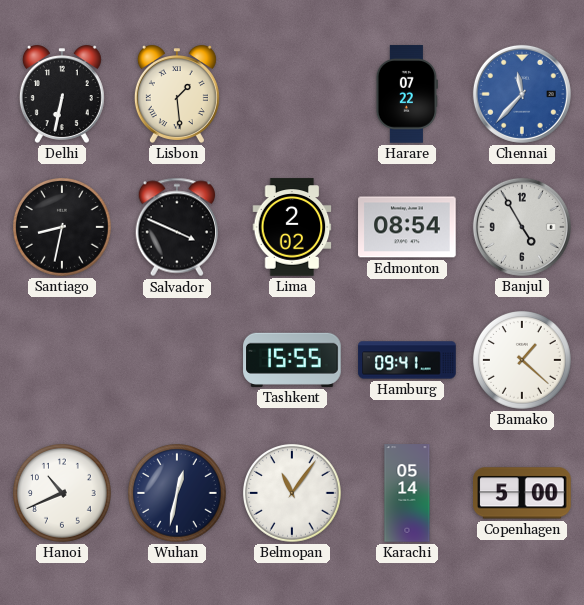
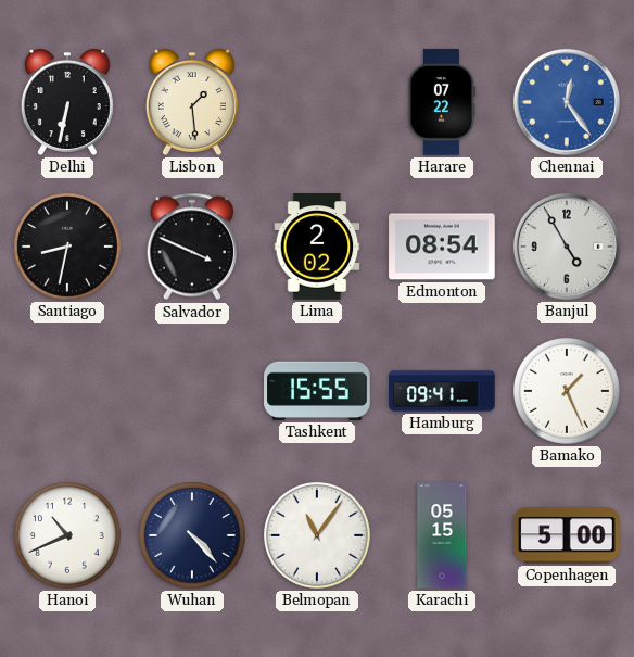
Chennai: 11:37 -> 12:24
Bamako: 1:22 -> 1:26
Wuhan: 12:32 -> 4:23
Karachi: 05:14 -> 05:15
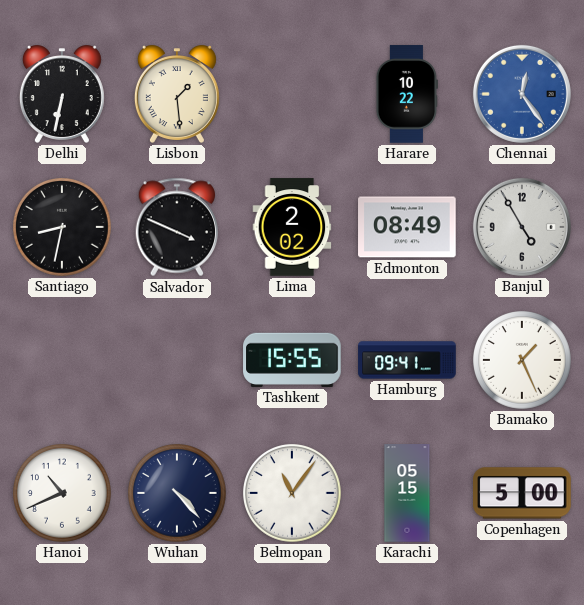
Harare: 07:22 -> 10:22
Edmonton: 08:54 -> 08:49
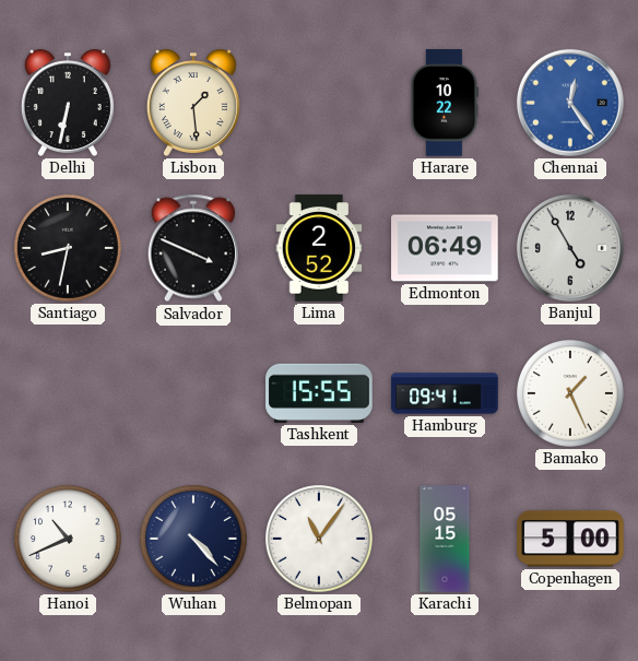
Lima: 2:02 -> 2:52
Edmonton: 08:49 -> 06:49
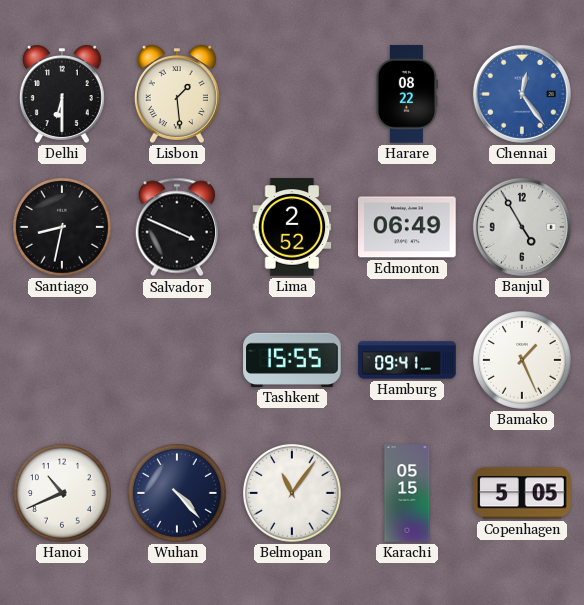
Delhi: 6:32 -> 6:30
Harare: 10:22 -> 08:22
Copenhagen: 5:00 -> 5:05
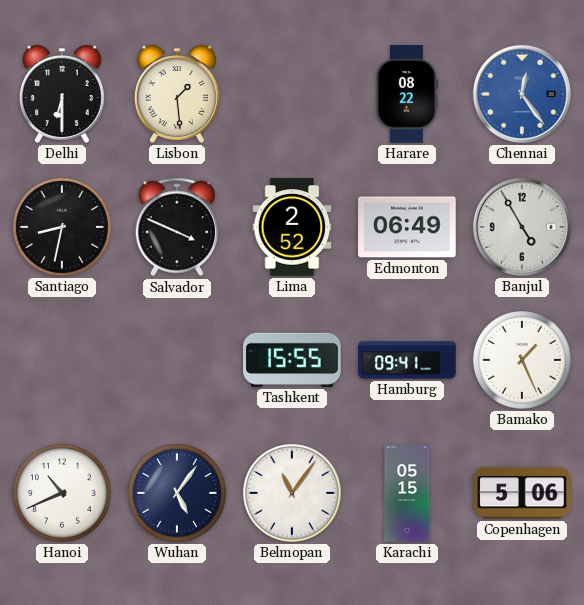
Wuhan: 4:23 -> 5:06
Copenhagen: 5:05 -> 5:06
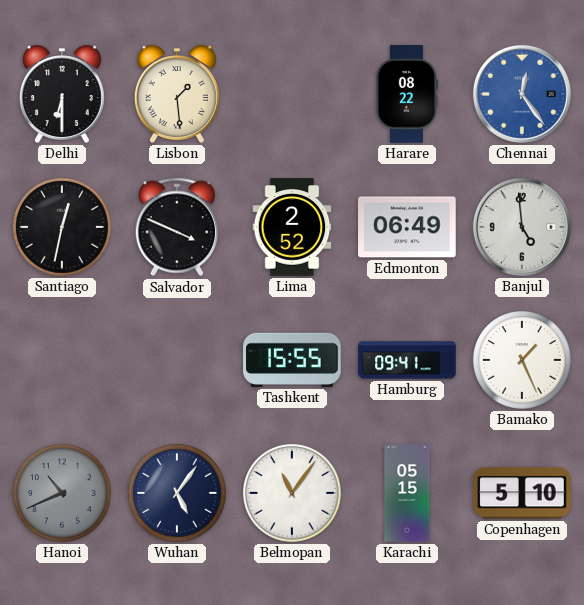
Santiago: 8:32 -> 12:32
Banjul: 4:55 -> 4:59
Hanoi dial: white -> grey
Copenhagen: 5:06 -> 5:10
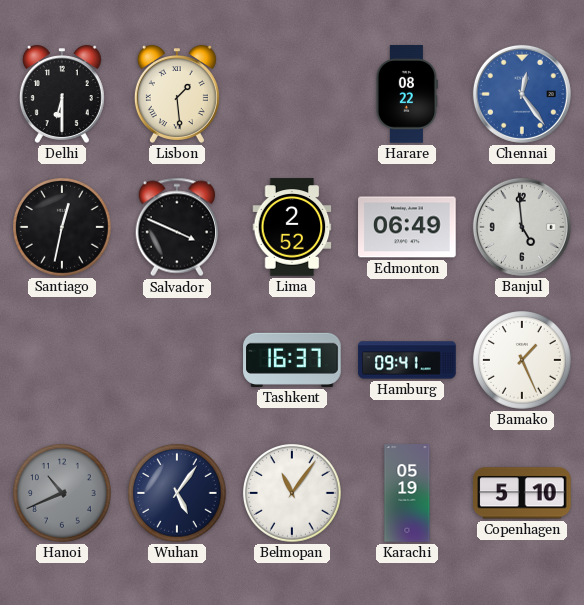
Tashkent: 15:55 -> 16:37
Karachi: 05:15 -> 05:19
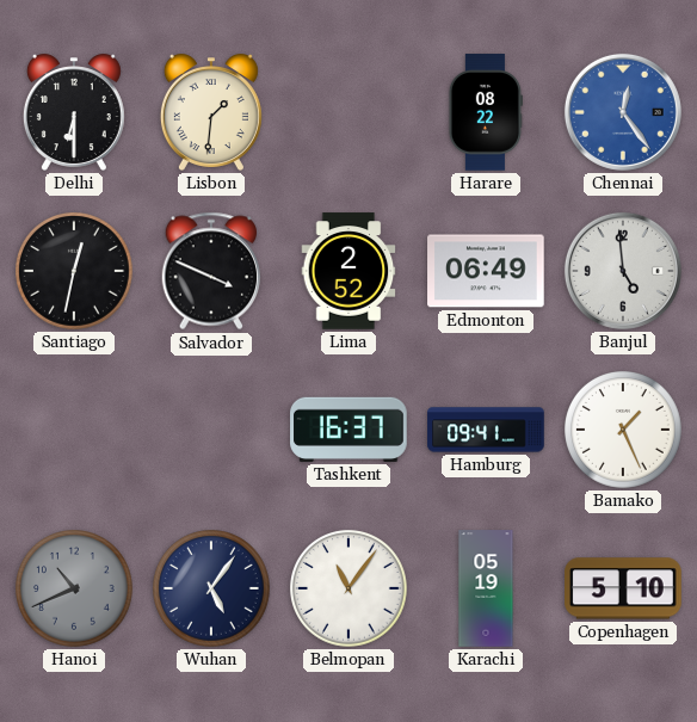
Lisbon: 1:29 -> 1:31
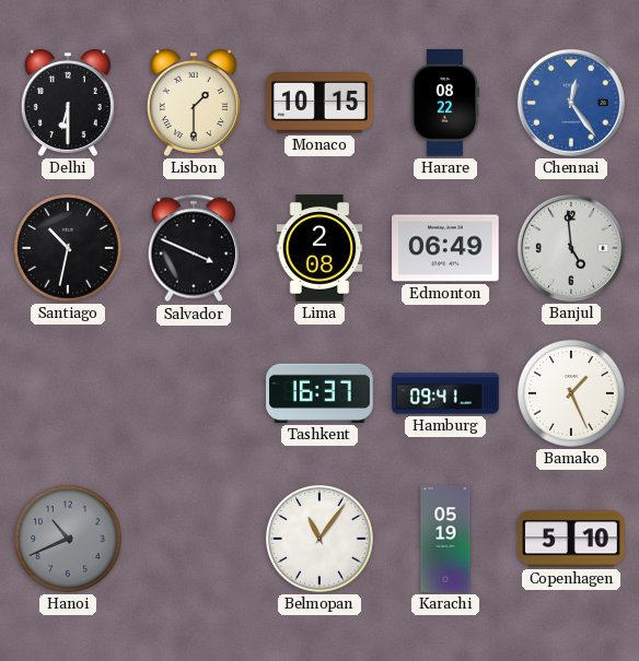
Lisbon: 1:31 -> 1:30
Monaco: none -> 10:15
Santiago: 12:32 -> 10:32
Lima: 2:52 -> 2:08
Wuhan: 5:06 -> none
